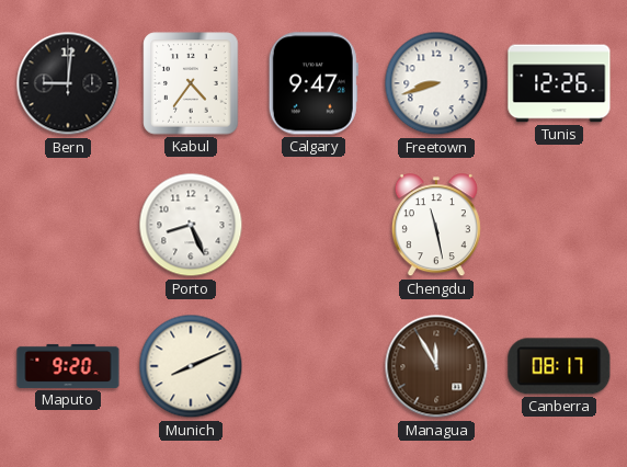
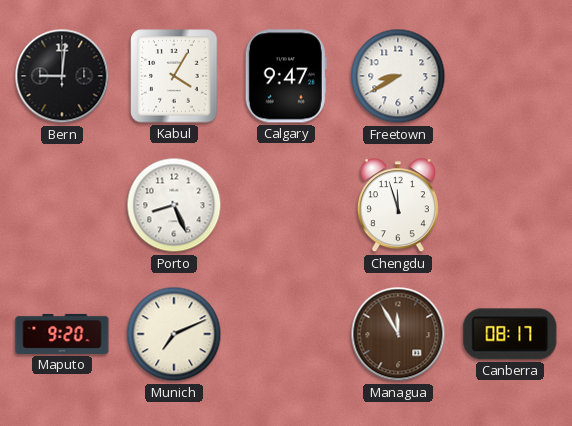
Kabul: 4:36 -> 4:05
Freetown: 8:42 -> 8:40
Tunis: 12:26 -> none
Chengdu: 11:28 -> 11:57
Munich: 8:11 -> 7:11
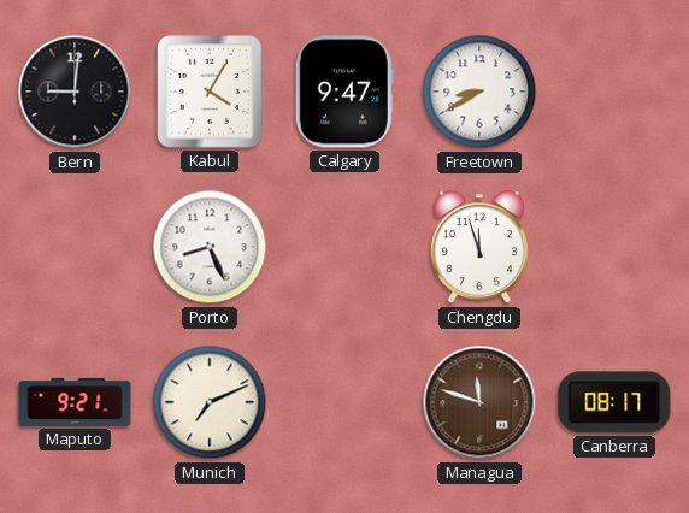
Maputo: 9:20 -> 9:21
Managua: 11:55 -> 11:48
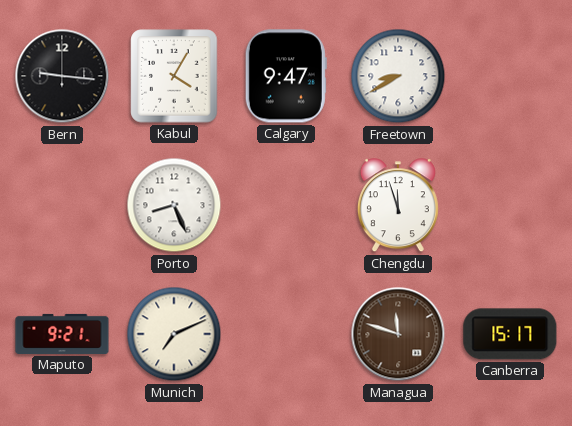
Bern: 9:01 -> 9:16
Canberra: 08:17 -> 15:17
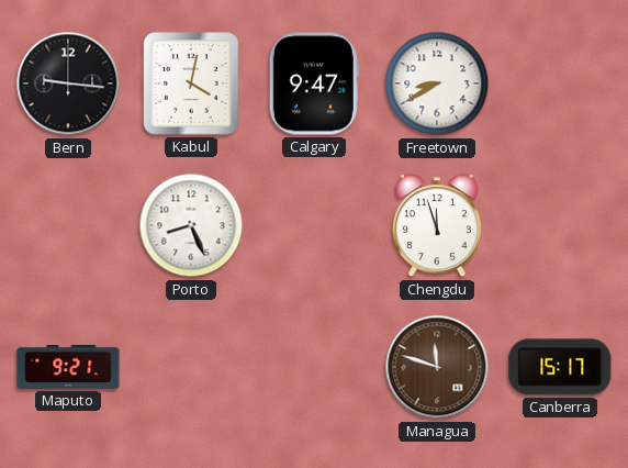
Kabul: 4:05 -> 4:02
Munich: 7:11 -> none
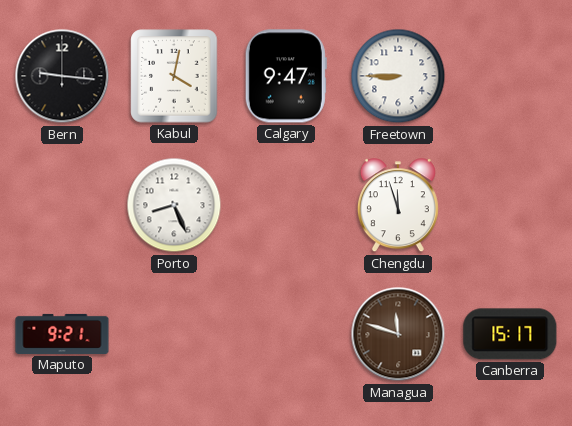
Freetown: 8:40 -> 8:45
